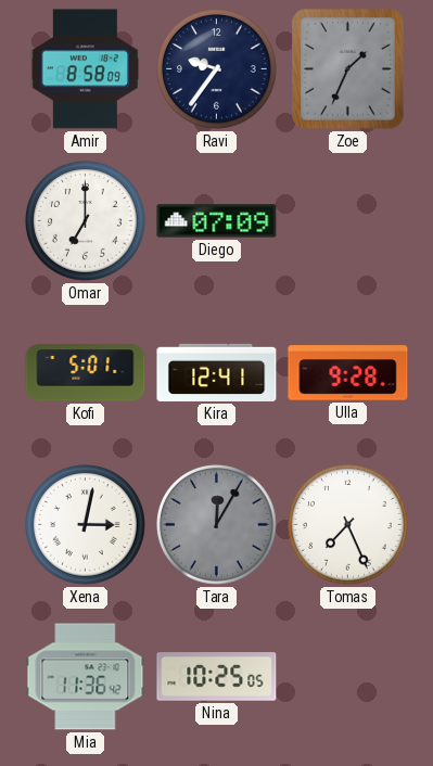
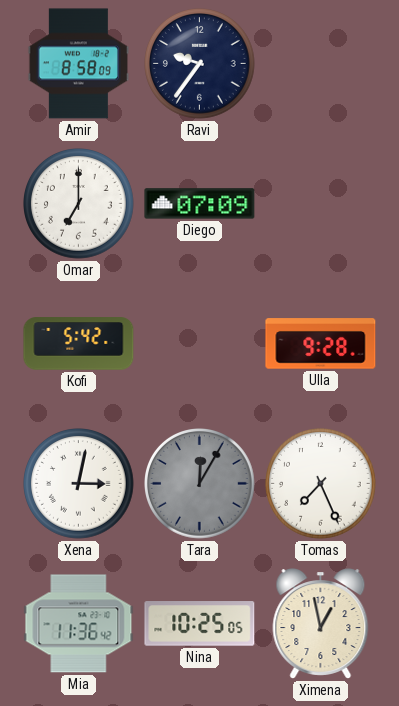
Zoe: 1:34 -> none
Kofi: 5:01 -> 5:42
Kira: 12:41 -> none
Ximena: none -> 12:58
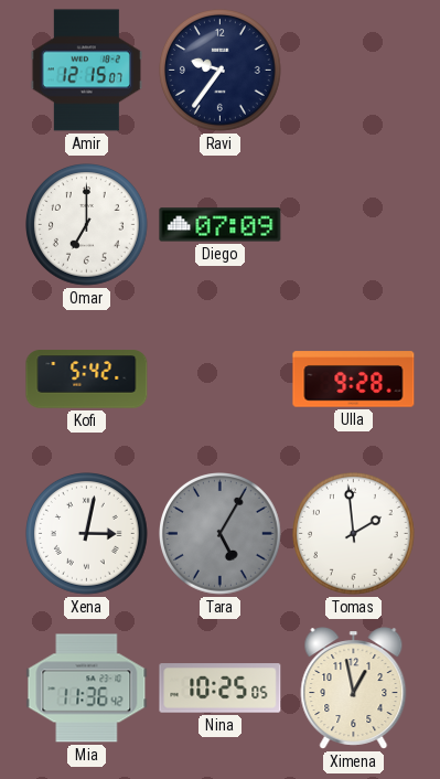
Amir: 8:58 -> 12:15
Tara: 12:05 -> 5:05
Tomas: 7:26 -> 1:59
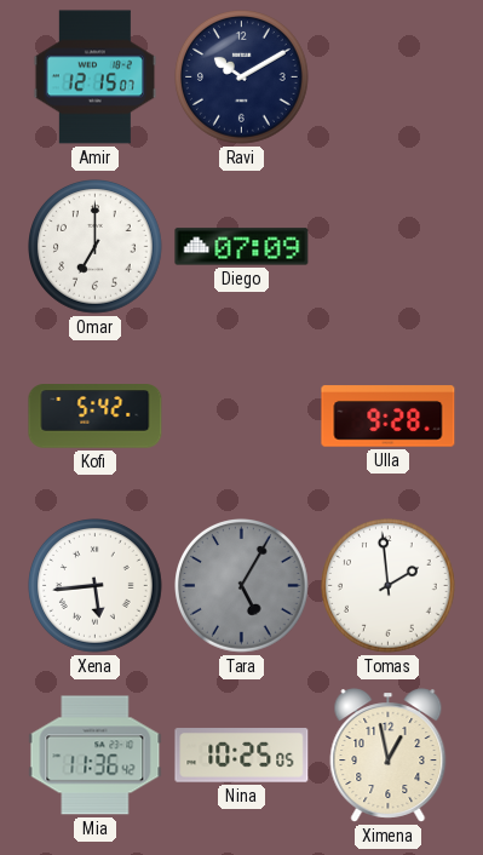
Ravi: 9:36 -> 10:10
Xena: 3:02 -> 5:44
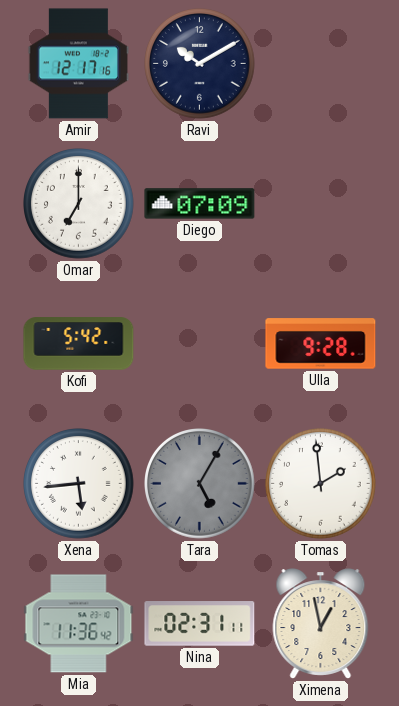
Amir: 12:15 -> 12:17
Nina: 10:25 -> 02:31
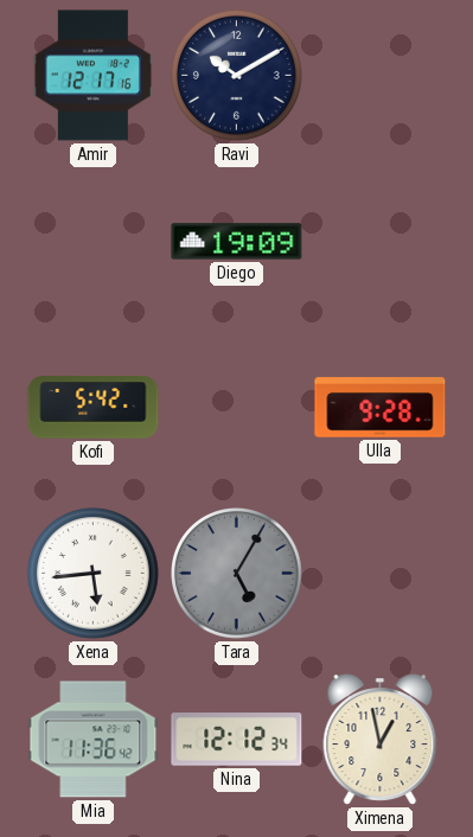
Omar: 7:00 -> none
Diego: 07:09 -> 19:09
Tomas: 1:59 -> none
Nina: 02:31 -> 12:12
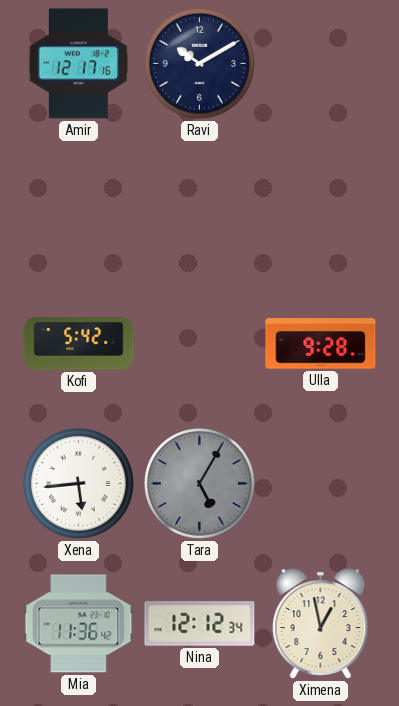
Diego: 19:09 -> none
